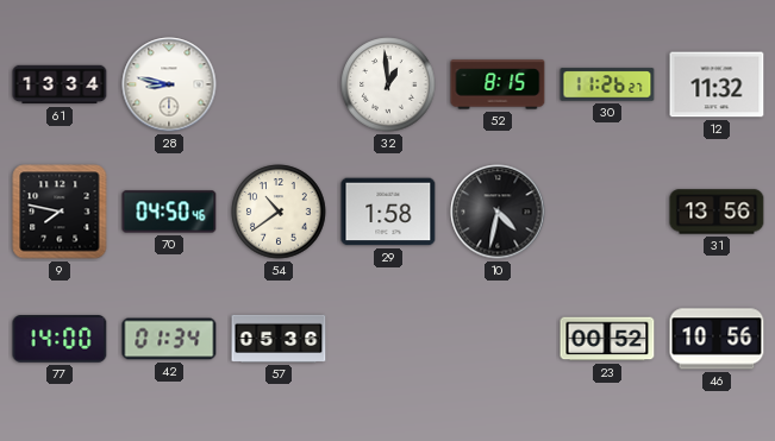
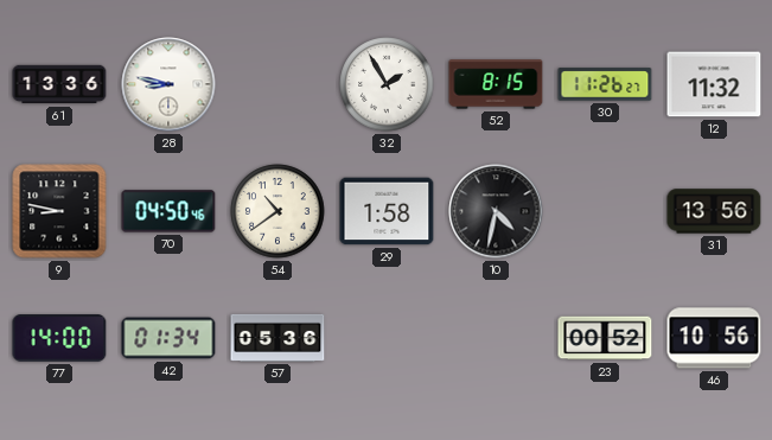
61: 13:34 -> 13:36
32: 12:59 -> 1:55
9: 7:47 -> 8:47
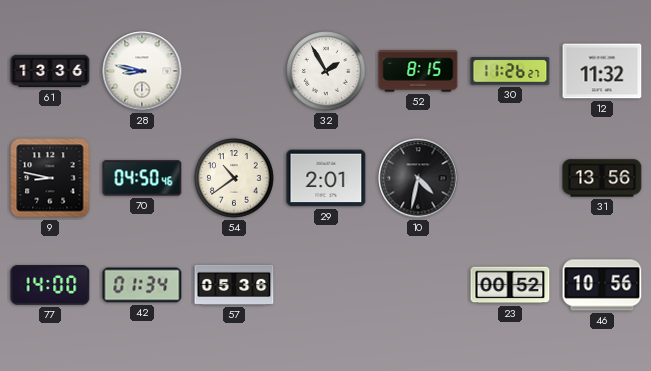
29: 1:58 -> 2:01
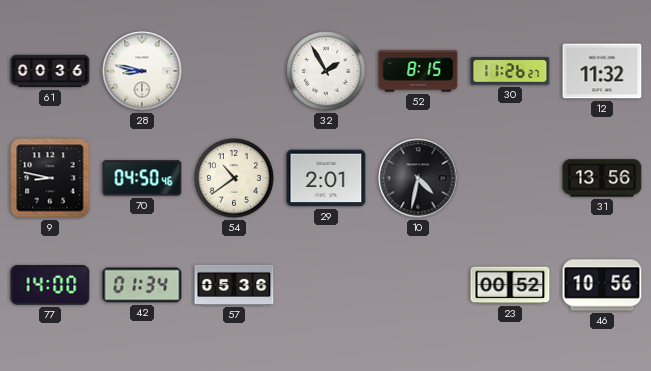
61: 13:36 -> 00:36
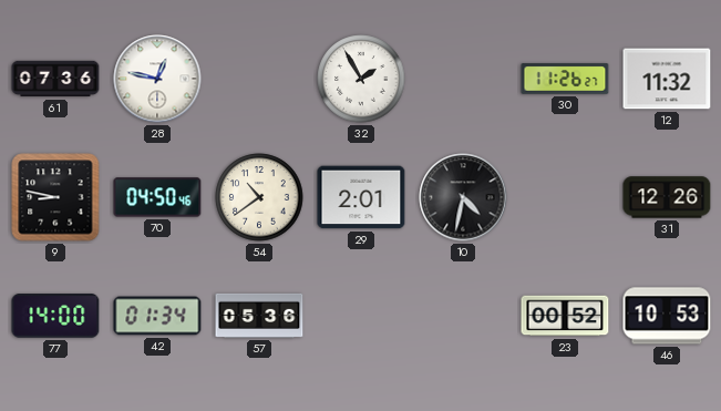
61: 00:36 -> 07:36
28: 8:47 -> 12:47
52: 8:15 -> none
31: 13:56 -> 12:26
46: 10:56 -> 10:53
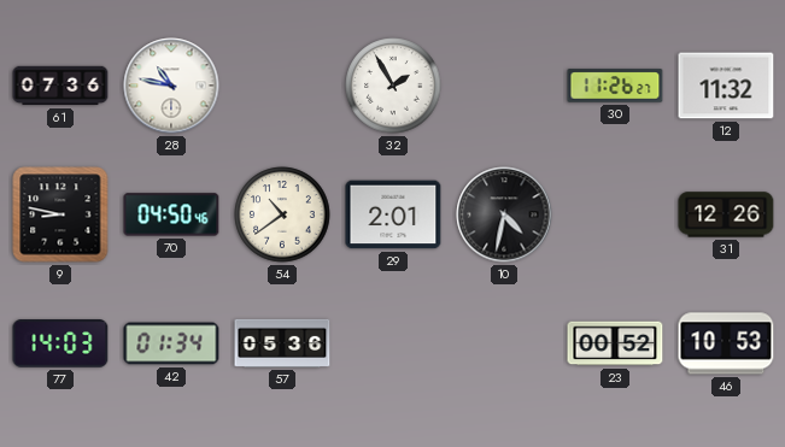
28: 12:47 -> 10:47
77: 14:00 -> 14:03
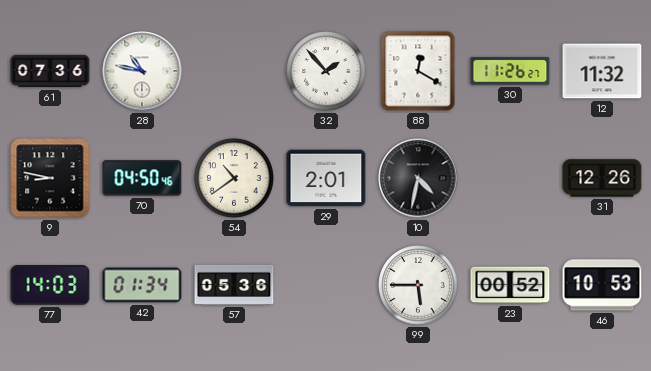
32: 1:55 -> 1:53
88: none -> 12:20
99: none -> 5:45
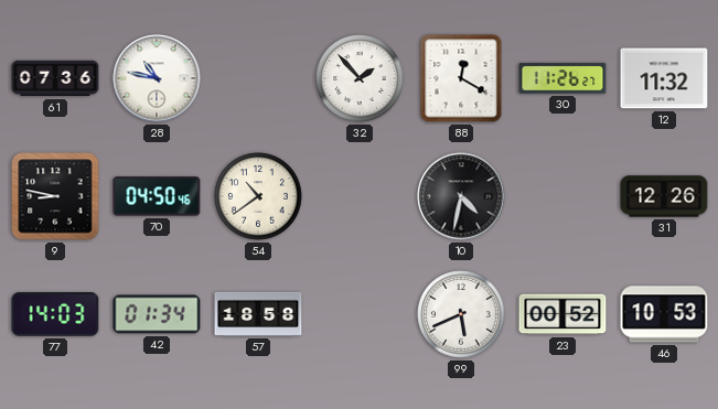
29: 2:01 -> none
57: 05:36 -> 18:58
99: 5:45 -> 5:41
